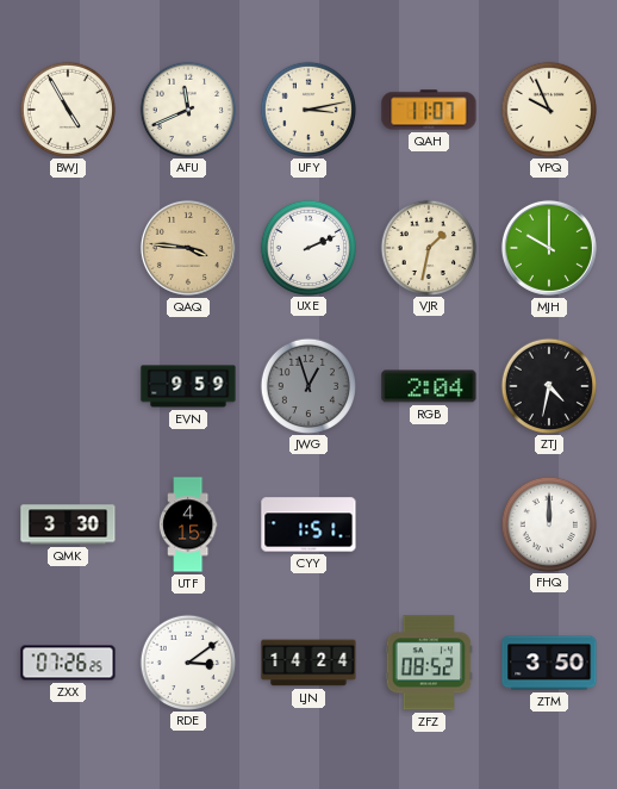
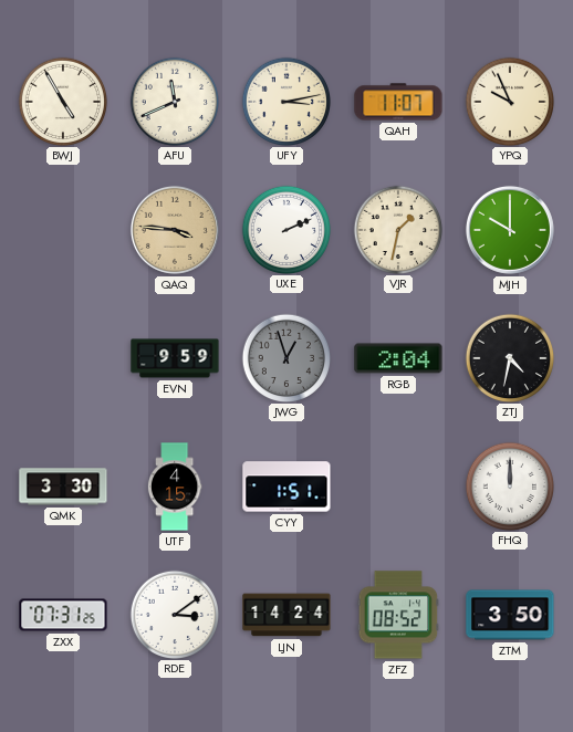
ZXX: 07:26 -> 07:31
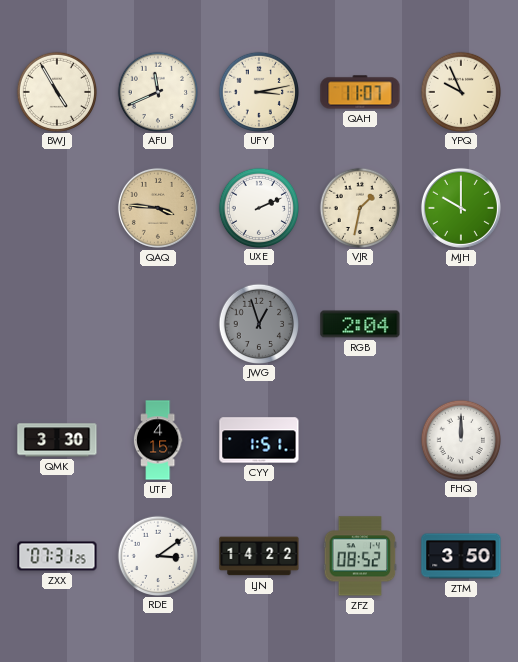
EVN: 9:59 -> none
ZTJ: 4:32 -> none
LJN: 14:24 -> 14:22
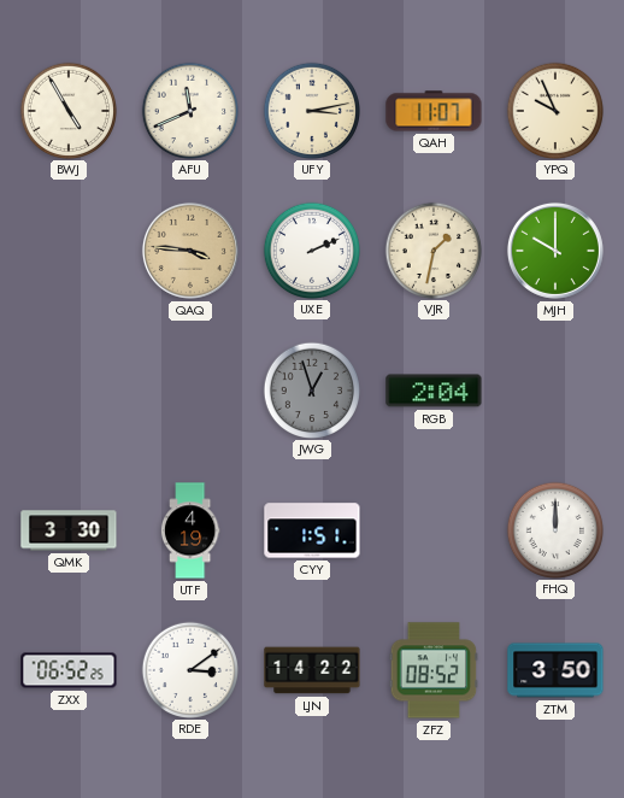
UTF: 4:15 -> 4:19
ZXX: 07:31 -> 06:52
